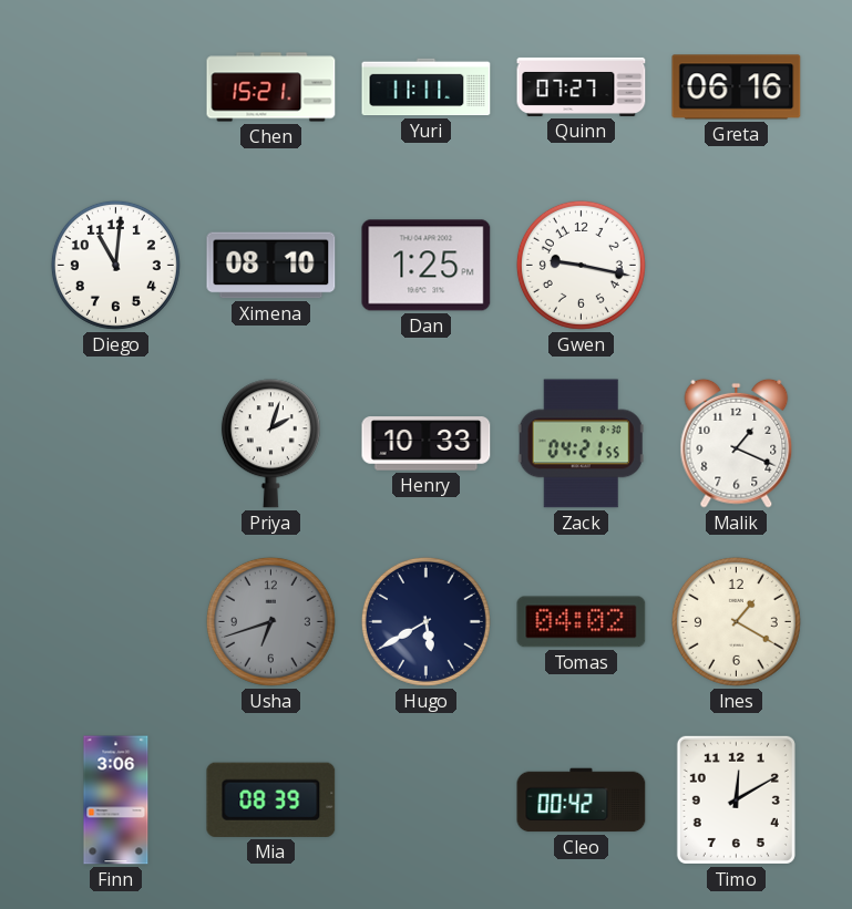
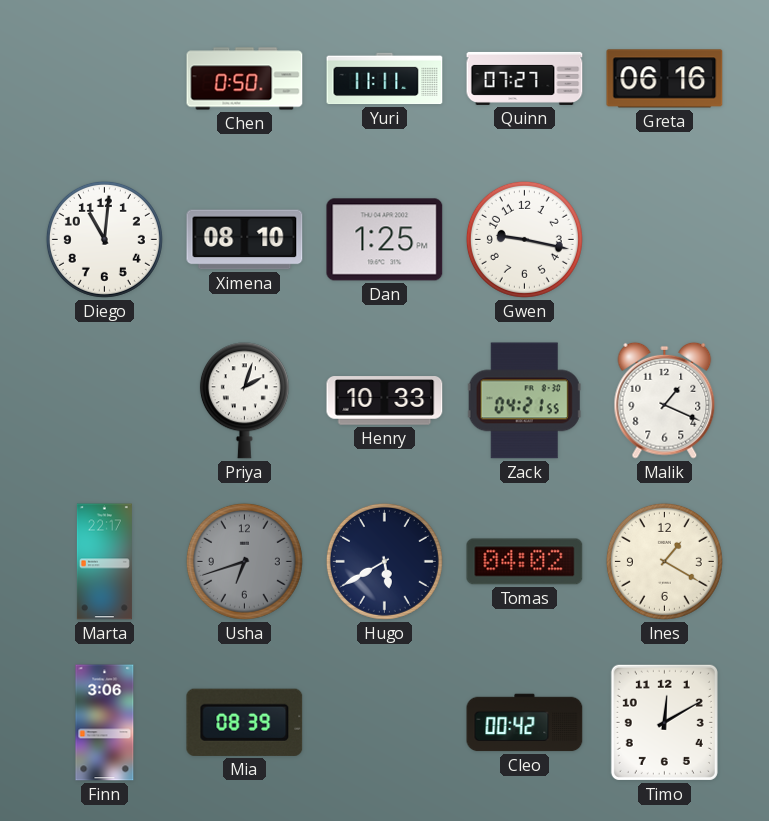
Chen: 15:21 -> 0:50
Marta: none -> 22:17
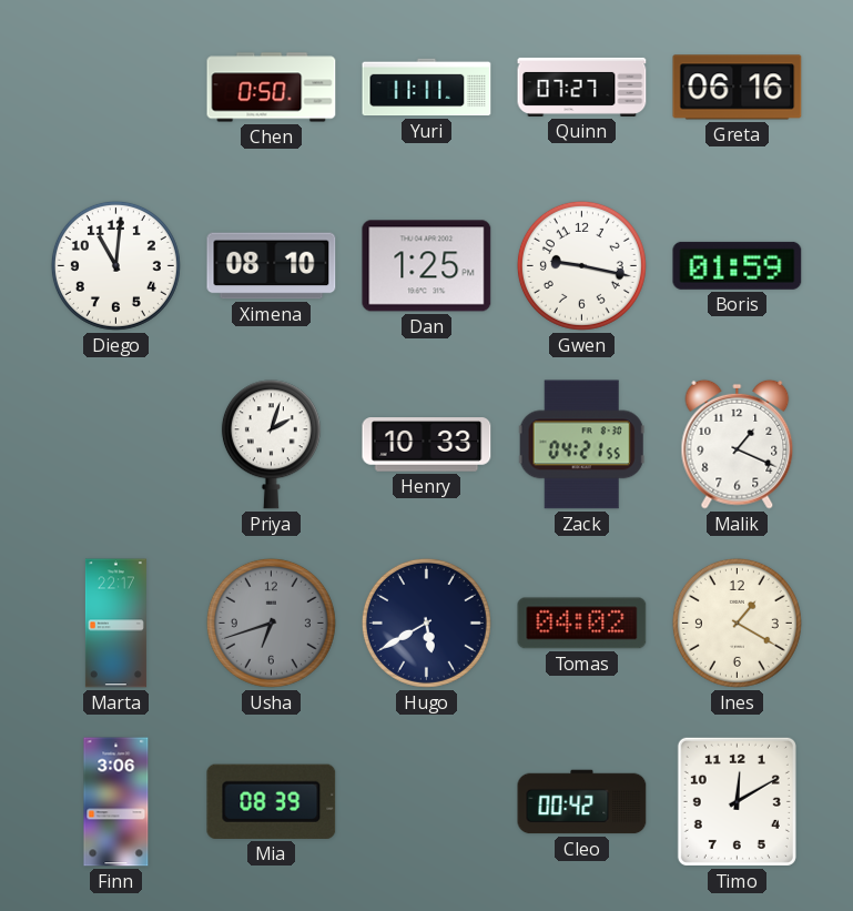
Boris: none -> 01:59
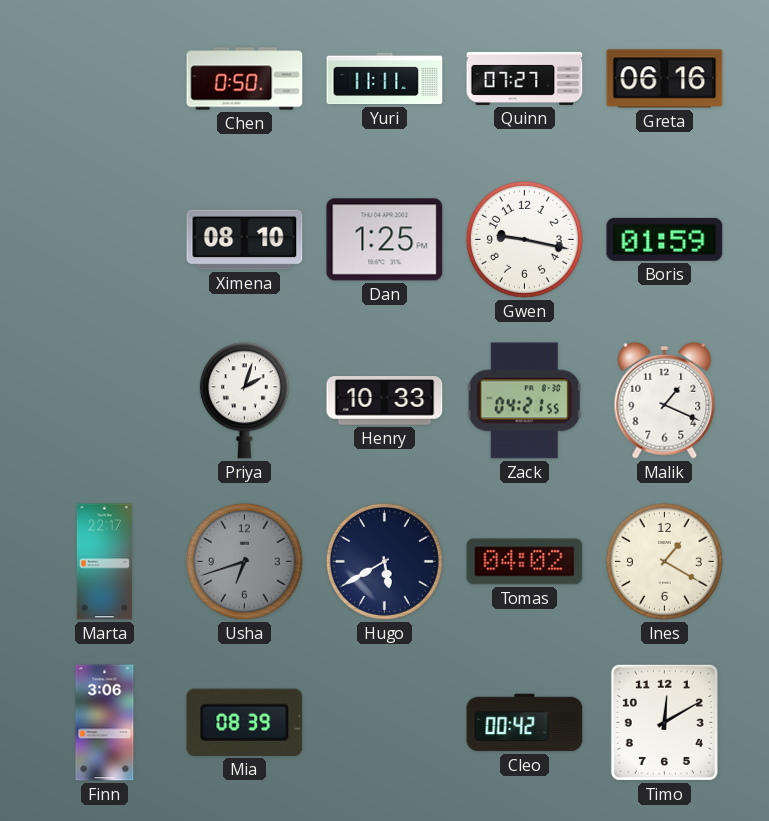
Diego: 11:01 -> none
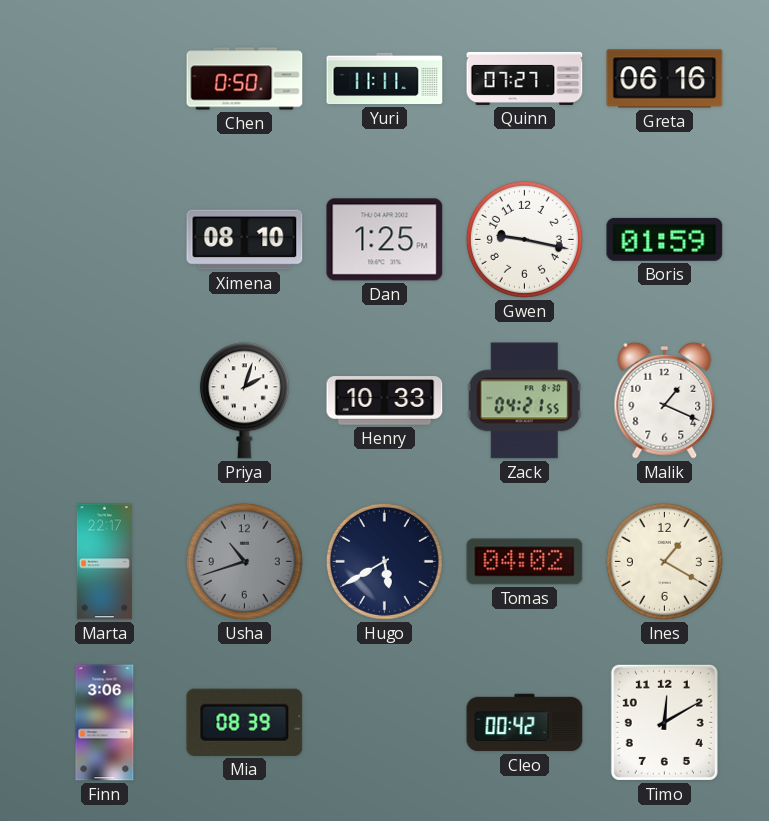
Usha: 6:42 -> 10:42
